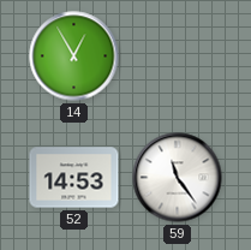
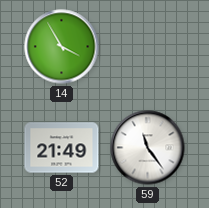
14: 12:55 -> 3:55
52: 14:53 -> 21:49
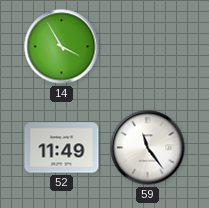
52: 21:49 -> 11:49
